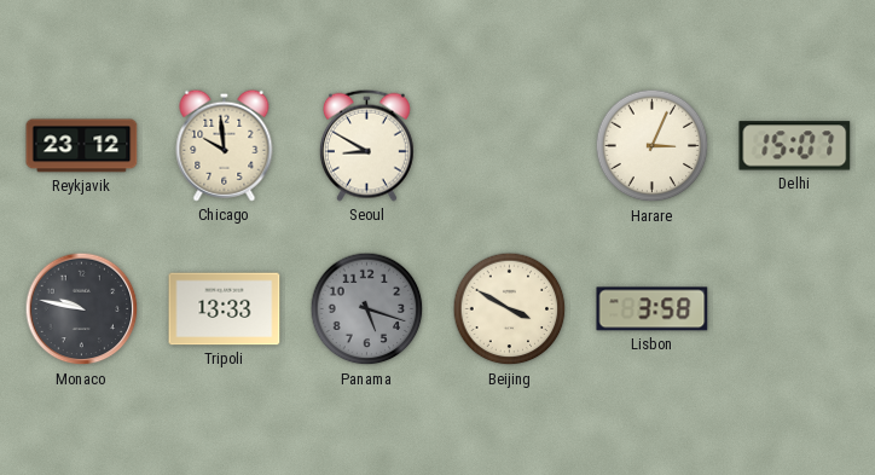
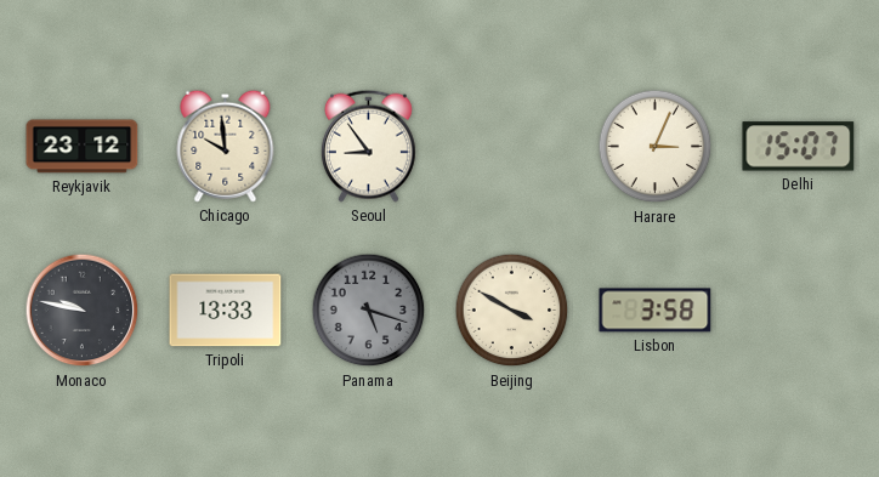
Seoul: 8:50 -> 8:54
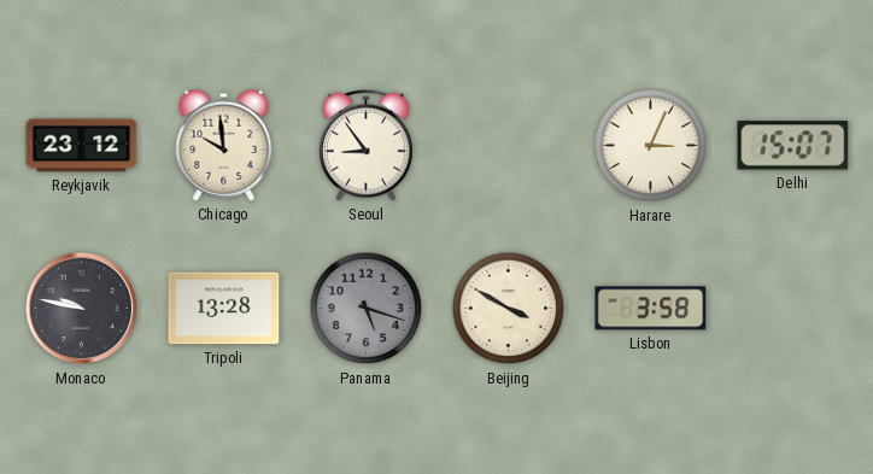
Tripoli: 13:33 -> 13:28
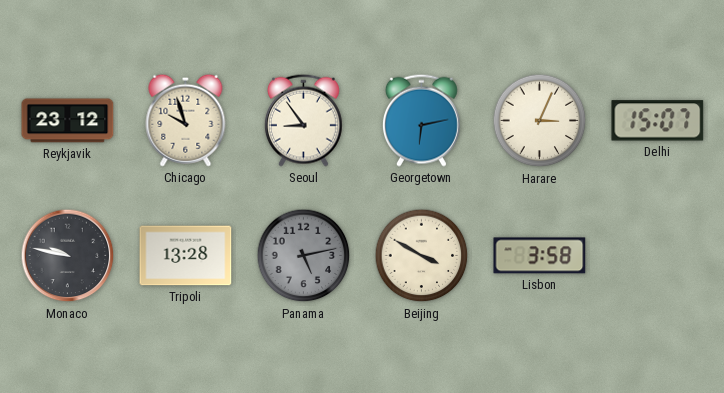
Chicago: 9:59 -> 9:57
Georgetown: none -> 6:13
Panama: 5:18 -> 5:13
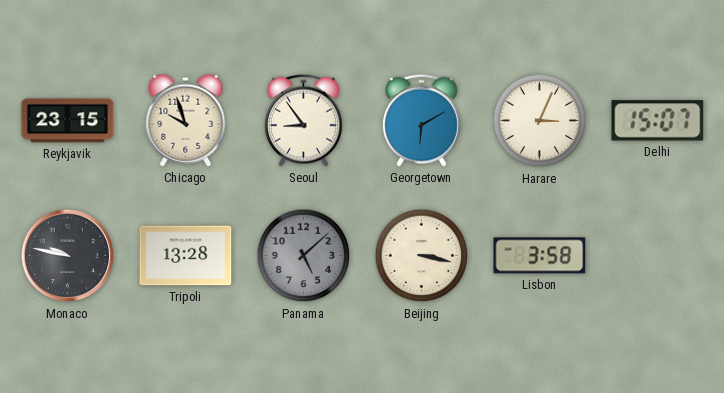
Reykjavik: 23:12 -> 23:15
Georgetown: 6:13 -> 6:10
Panama: 5:13 -> 5:08
Beijing: 3:50 -> 3:17
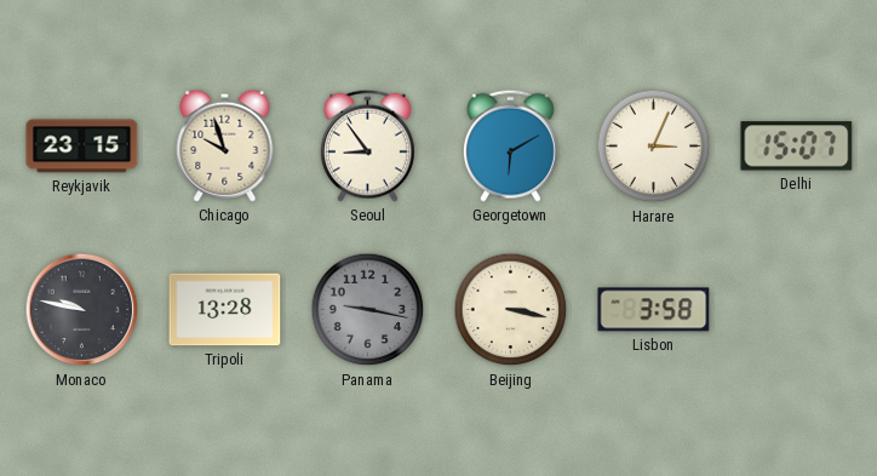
Panama: 5:08 -> 9:17
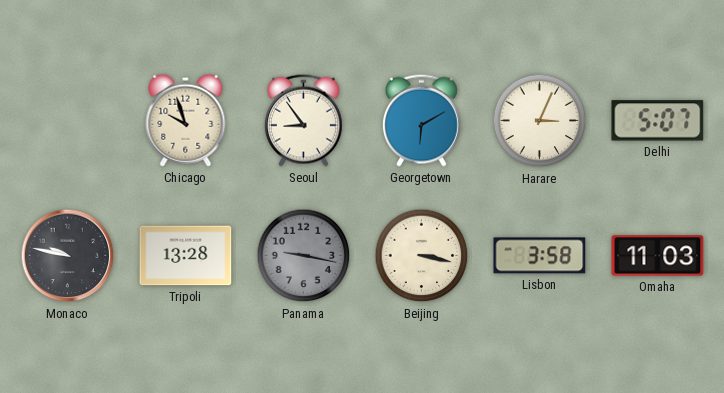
Reykjavik: 23:15 -> none
Delhi: 15:07 -> 5:07
Omaha: none -> 11:03
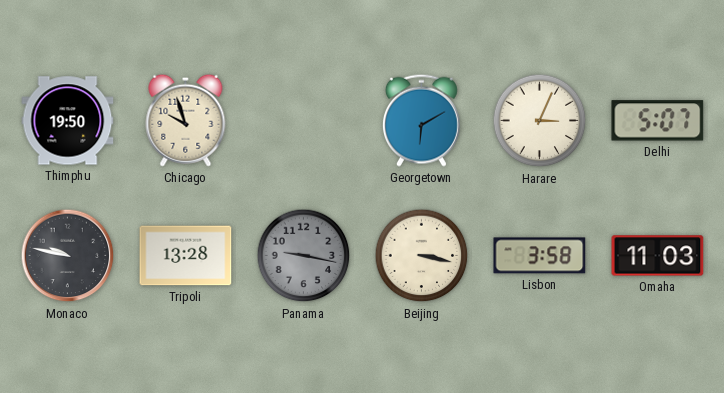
Thimphu: none -> 19:50
Seoul: 8:54 -> none
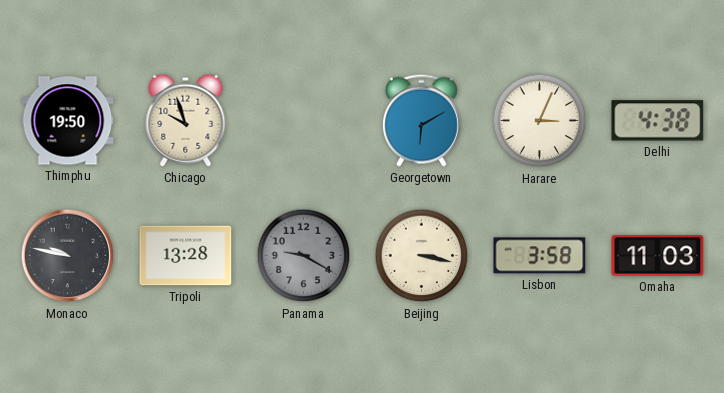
Delhi: 5:07 -> 4:38
Panama: 9:17 -> 9:20
